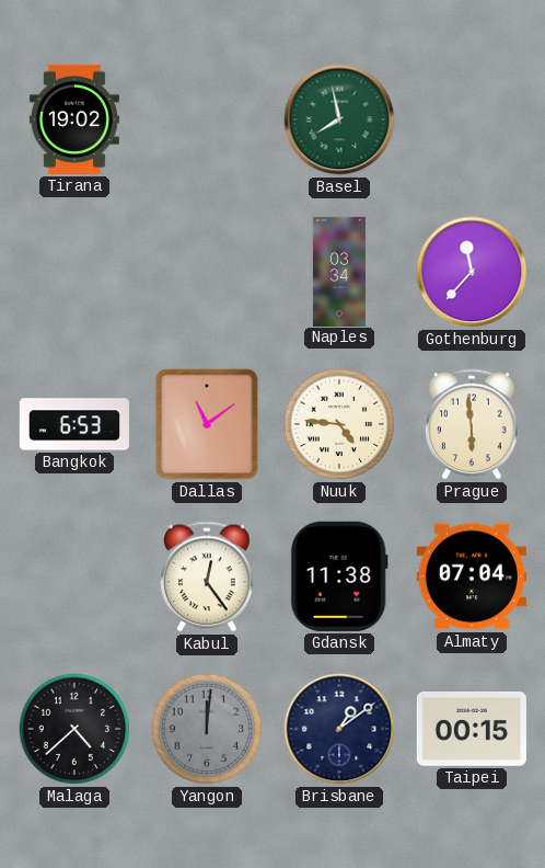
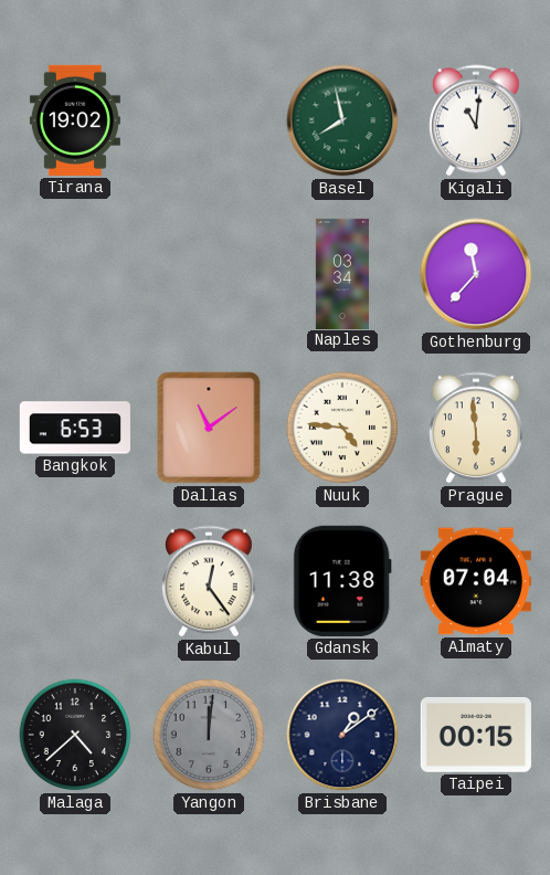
Kigali: none -> 11:01
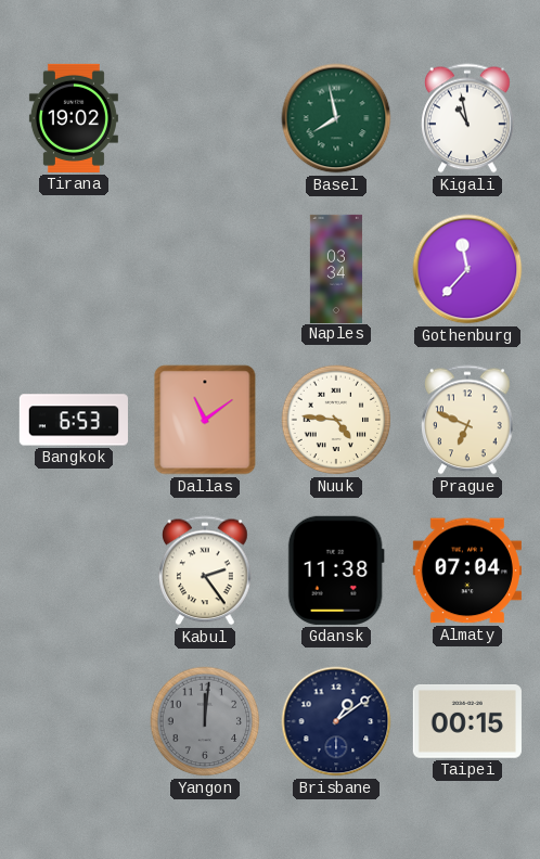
Kigali: 11:01 -> 10:58
Prague: 5:59 -> 6:49
Kabul: 12:24 -> 2:24
Malaga: 4:38 -> none
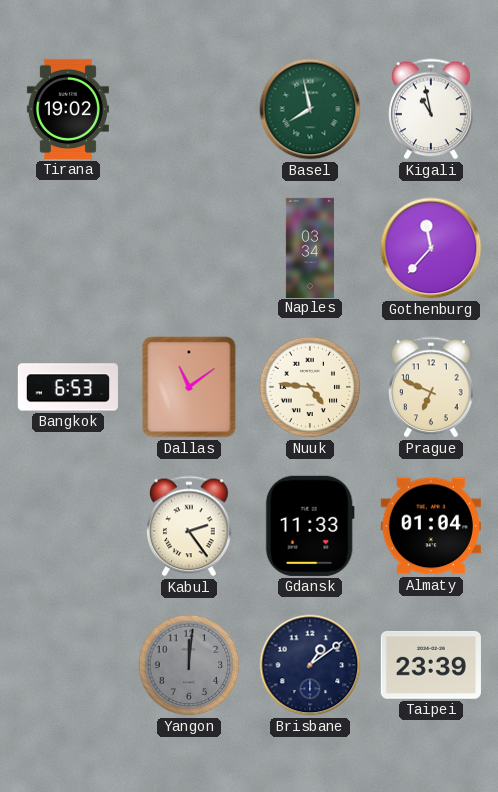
Gdansk: 11:38 -> 11:33
Almaty: 07:04 -> 01:04
Taipei: 00:15 -> 23:39
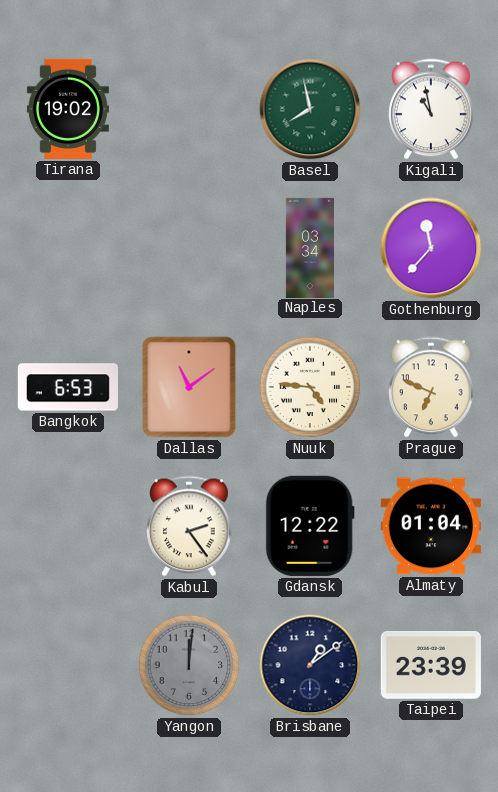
Gdansk: 11:33 -> 12:22
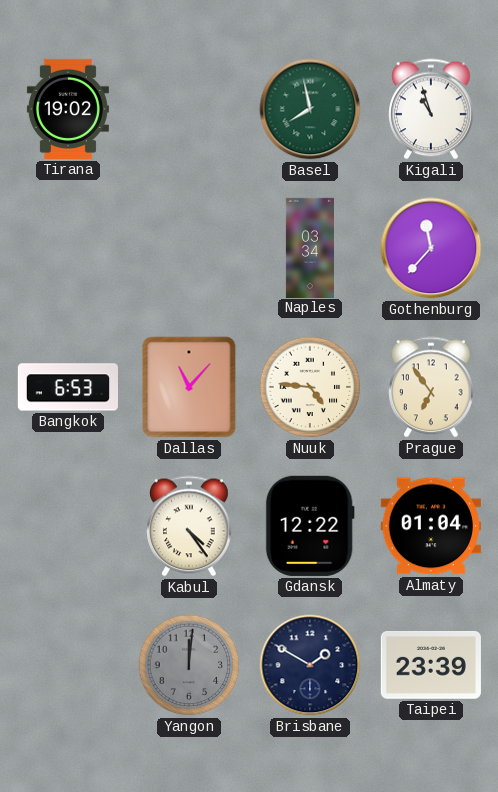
Kigali: 10:58 -> 10:57
Dallas: 11:09 -> 11:07
Prague: 6:49 -> 6:54
Kabul: 2:24 -> 4:24
Brisbane: 1:09 -> 1:50
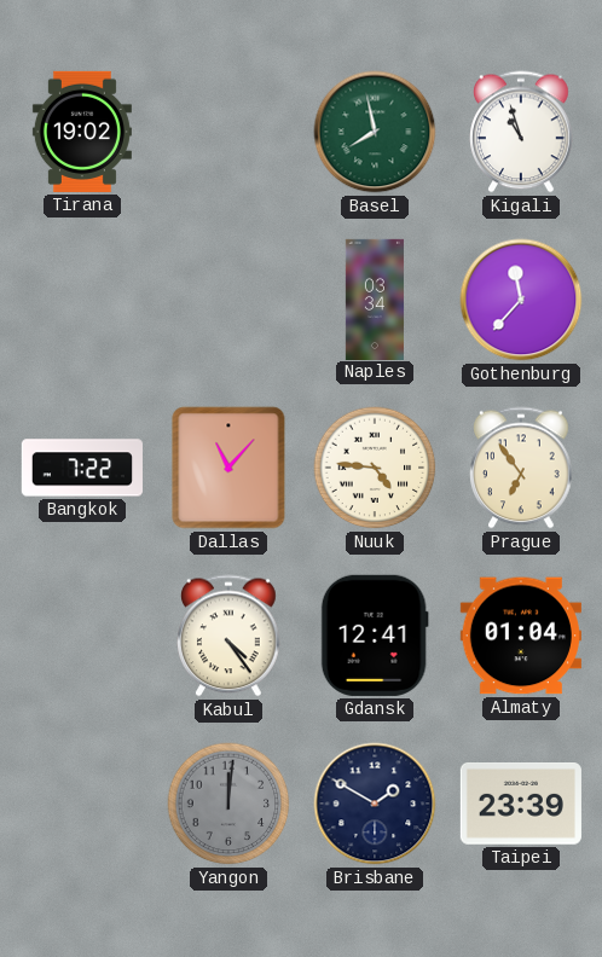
Bangkok: 6:53 -> 7:22
Gdansk: 12:22 -> 12:41
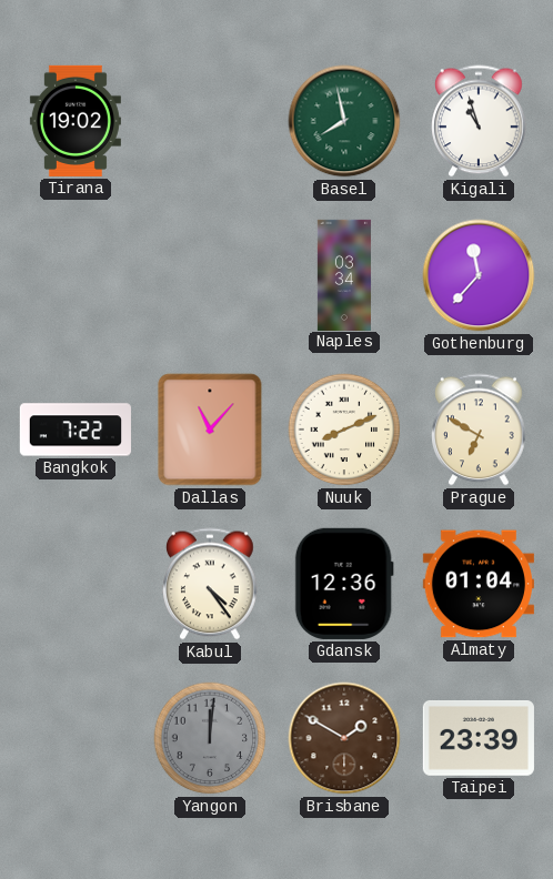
Nuuk: 4:46 -> 8:11
Prague: 6:54 -> 6:50
Gdansk: 12:41 -> 12:36
Brisbane dial: navy -> brown
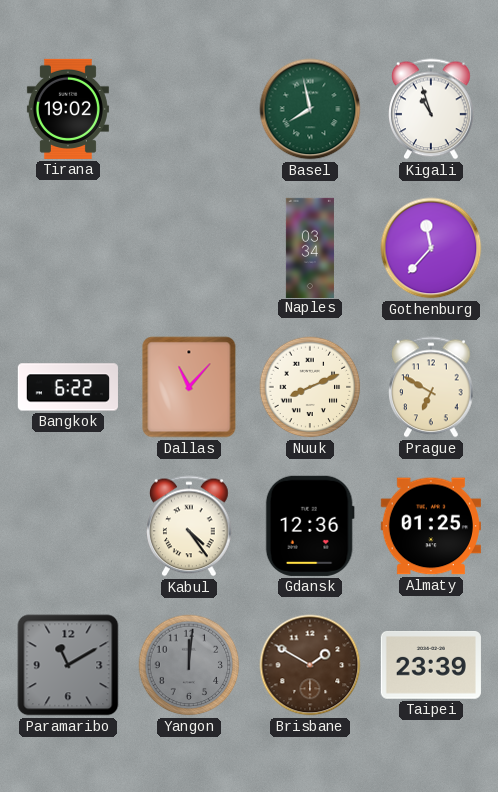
Bangkok: 7:22 -> 6:22
Almaty: 01:04 -> 01:25
Paramaribo: none -> 11:10
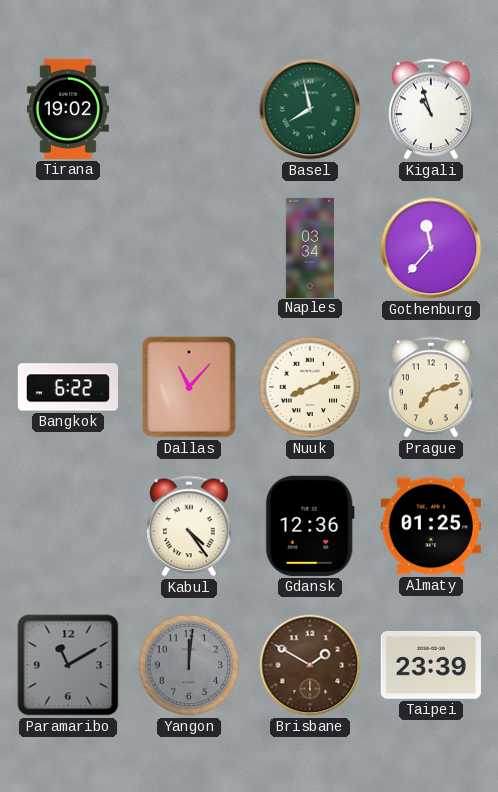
Prague: 6:50 -> 7:12
